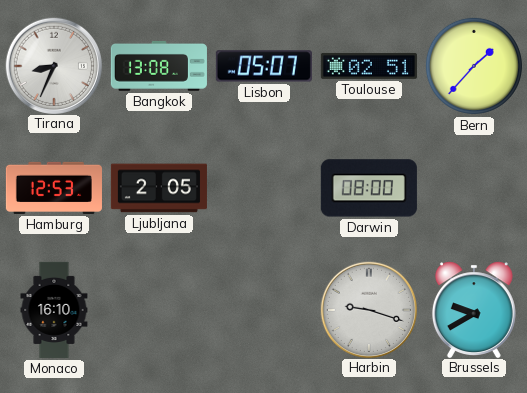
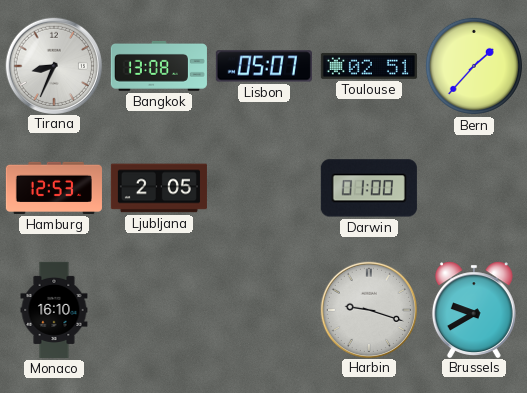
Darwin: 08:00 -> 01:00
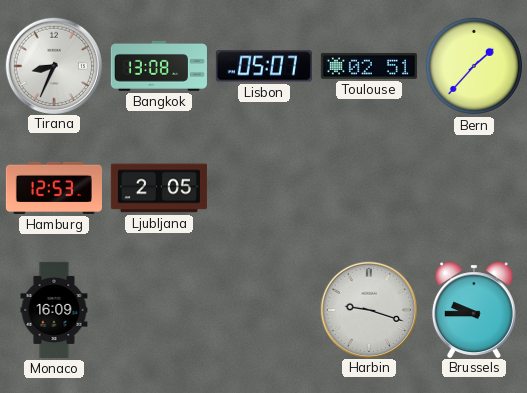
Darwin: 01:00 -> none
Monaco: 16:10 -> 16:09
Brussels: 9:40 -> 9:45
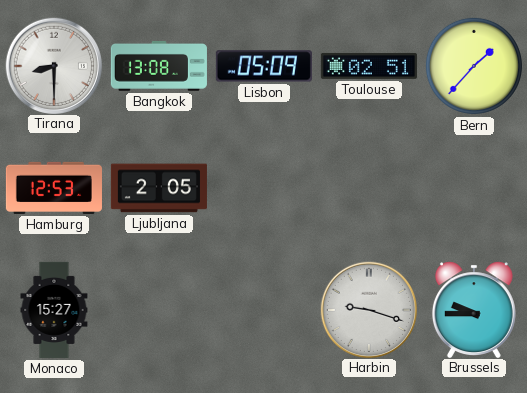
Tirana: 8:34 -> 8:30
Lisbon: 05:07 -> 05:09
Monaco: 16:09 -> 15:27
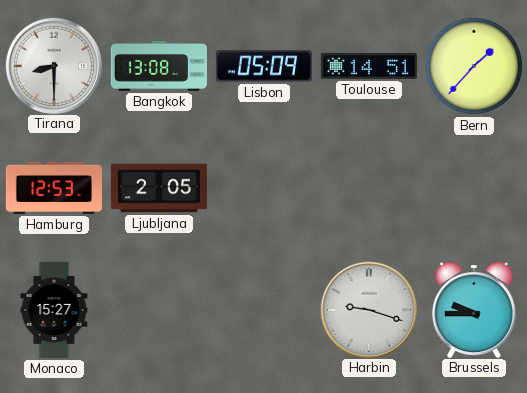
Toulouse: 02:51 -> 14:51
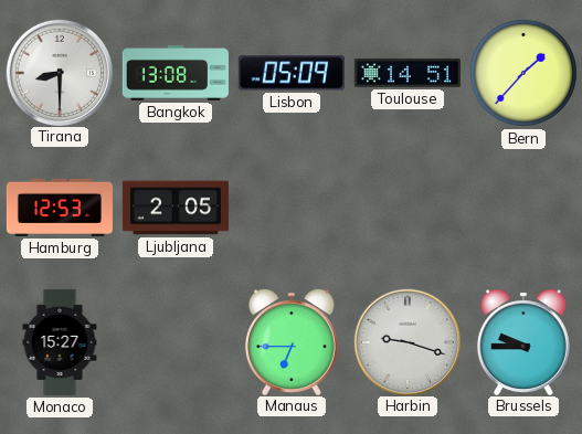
Manaus: none -> 6:45
